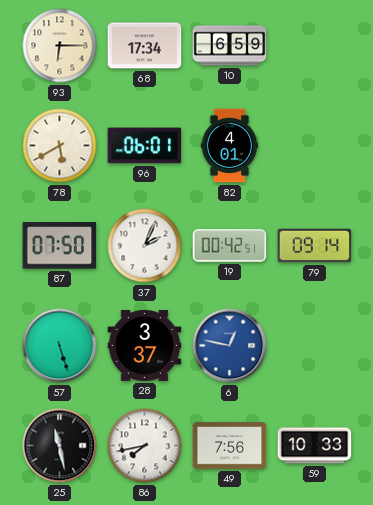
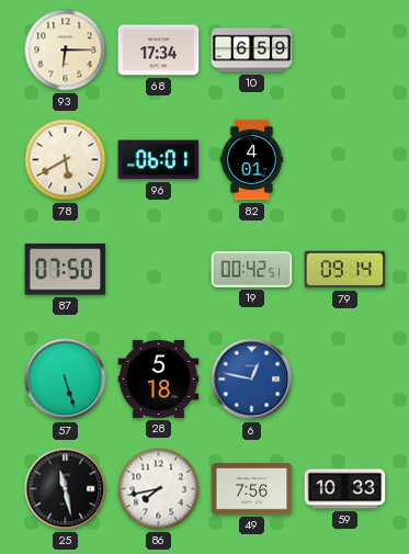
37: 2:04 -> none
28: 3:37 -> 5:18
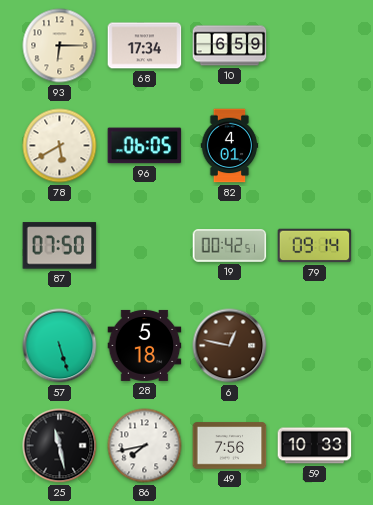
96: 06:01 -> 06:05
6 dial: blue -> brown
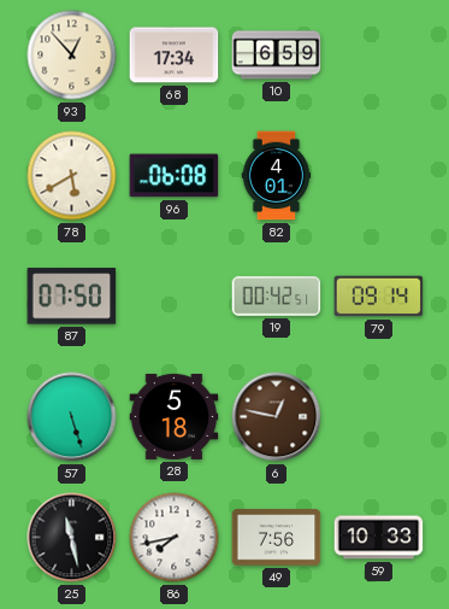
93: 6:15 -> 12:53
96: 06:05 -> 06:08
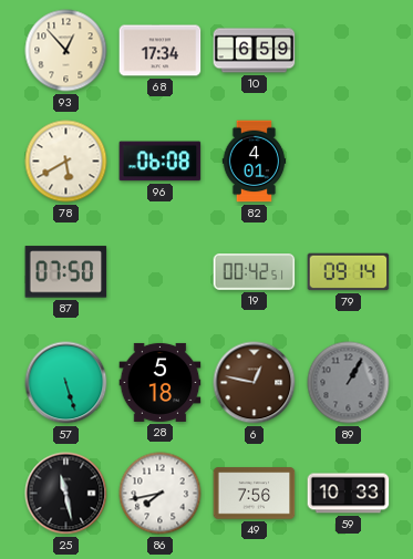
89: none -> 1:05
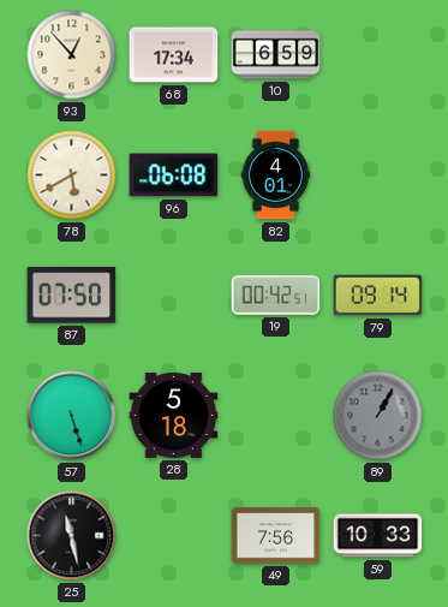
6: 12:47 -> none
86: 7:43 -> none
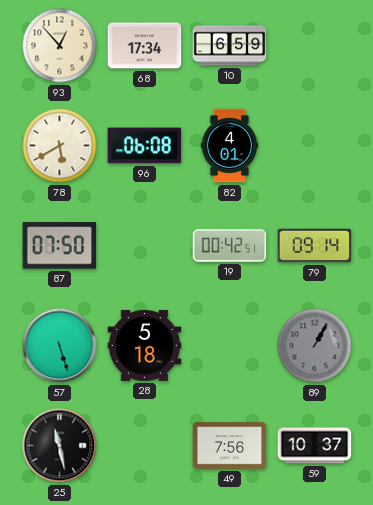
59: 10:33 -> 10:37
